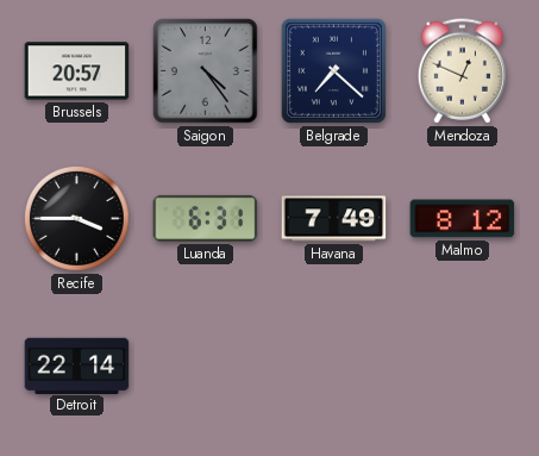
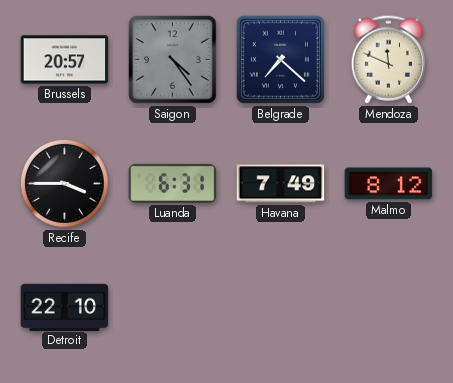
Mendoza: 12:49 -> 11:49
Detroit: 22:14 -> 22:10
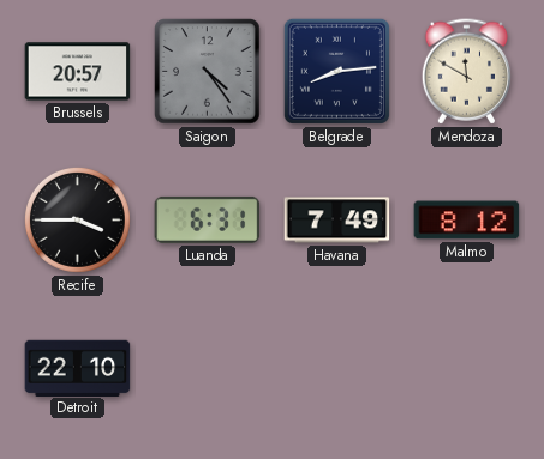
Belgrade: 7:22 -> 8:14
Mendoza: 11:49 -> 11:50
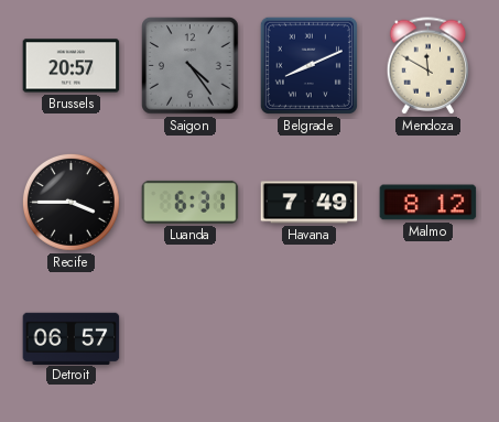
Belgrade: 8:14 -> 8:11
Detroit: 22:10 -> 06:57
